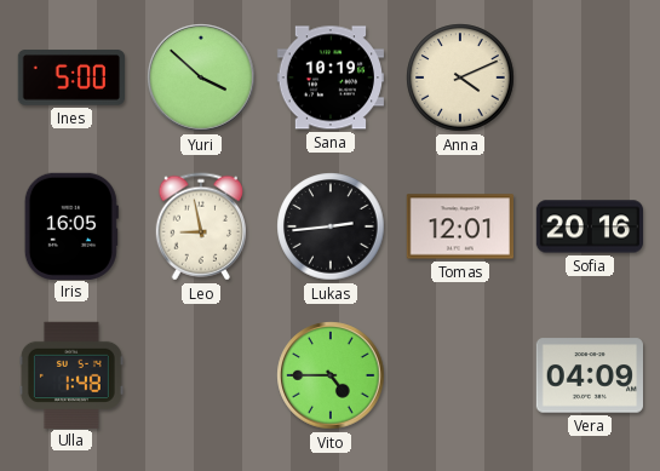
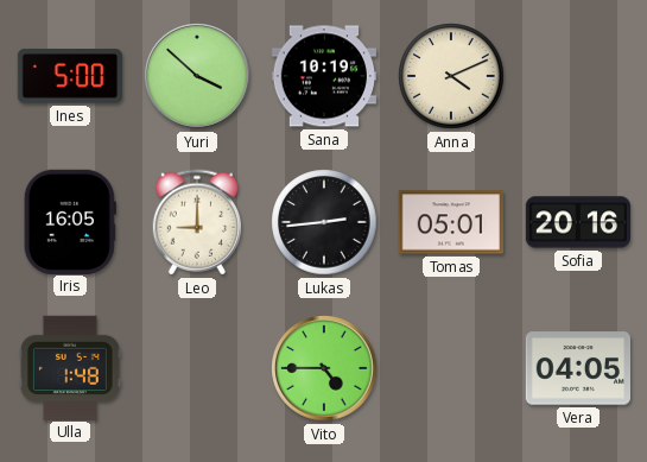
Leo: 8:58 -> 9:00
Tomas: 12:01 -> 05:01
Vera: 04:09 -> 04:05
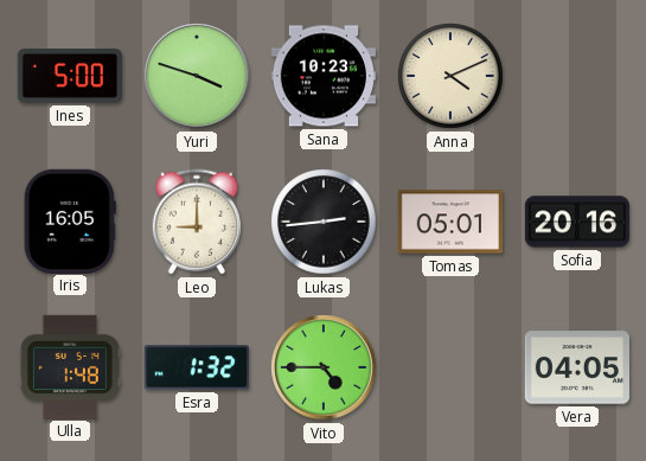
Yuri: 3:52 -> 3:48
Sana: 10:19 -> 10:23
Esra: none -> 1:32
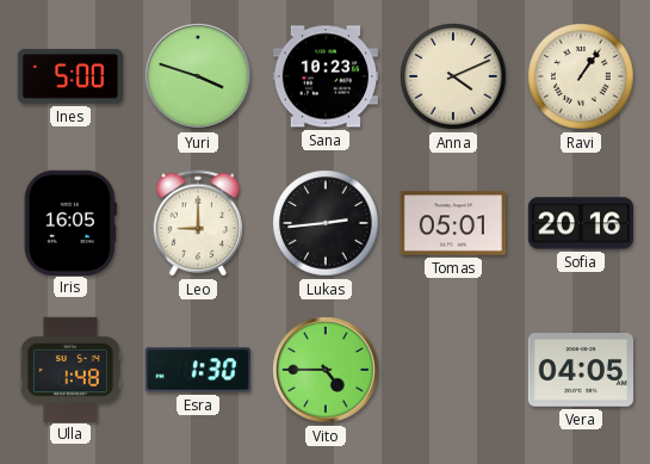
Ravi: none -> 1:06
Esra: 1:32 -> 1:30
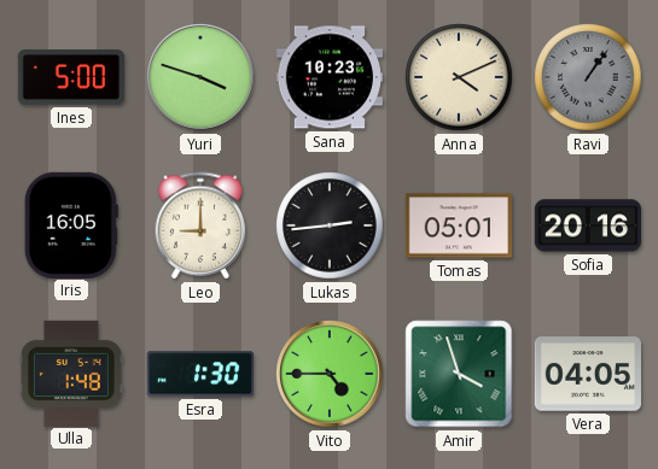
Ravi dial: cream -> grey
Amir: none -> 3:57
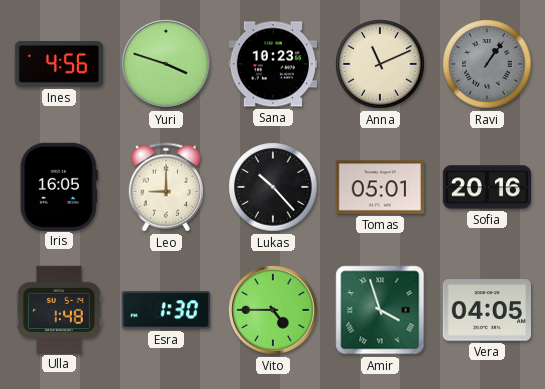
Ines: 5:00 -> 4:56
Anna: 4:11 -> 11:11
Lukas: 2:44 -> 10:23
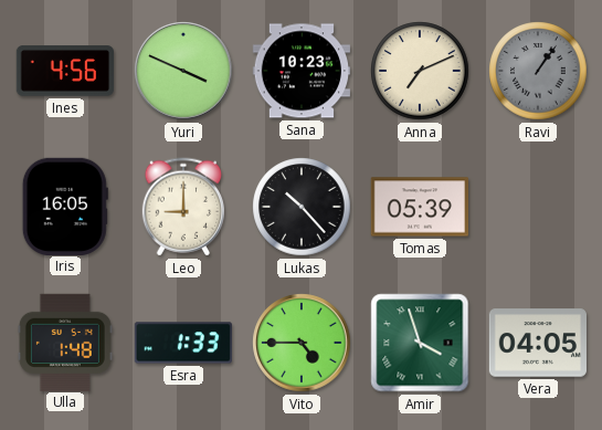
Yuri: 3:48 -> 3:49
Anna: 11:11 -> 7:11
Tomas: 05:01 -> 05:39
Sofia: 20:16 -> none
Esra: 1:30 -> 1:33
